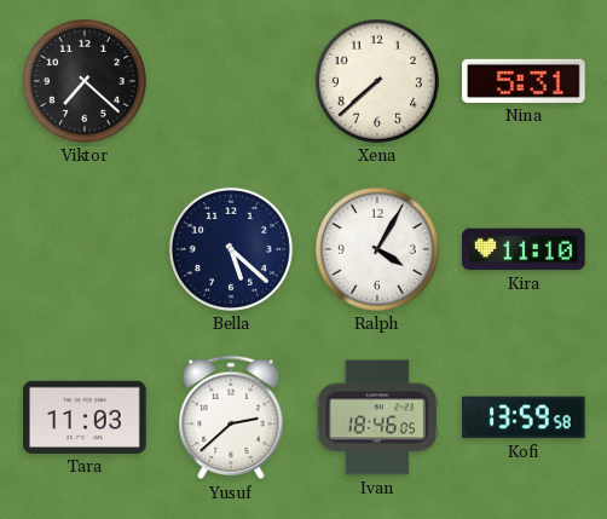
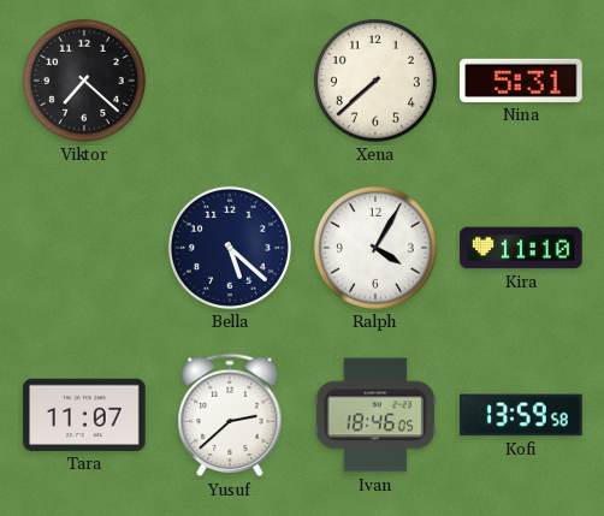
Tara: 11:03 -> 11:07
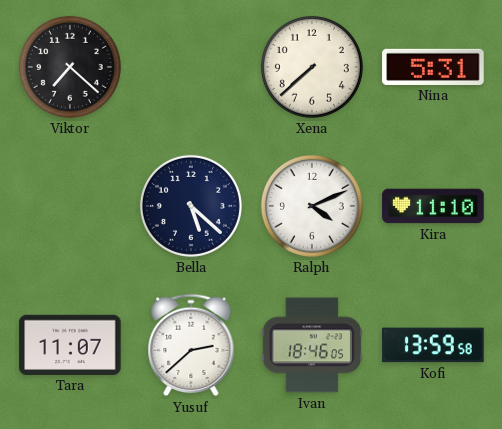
Ralph: 4:05 -> 4:11
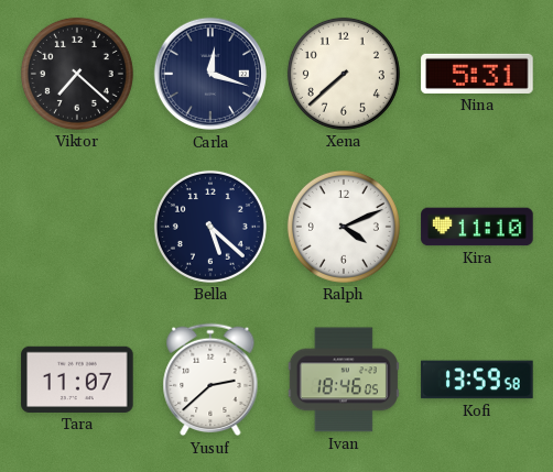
Carla: none -> 12:18
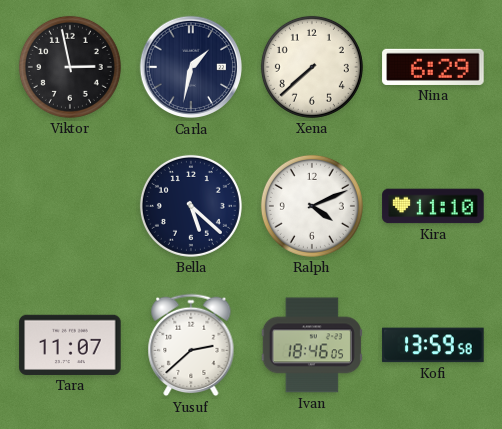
Viktor: 7:22 -> 2:58
Carla: 12:18 -> 1:32
Nina: 5:31 -> 6:29
